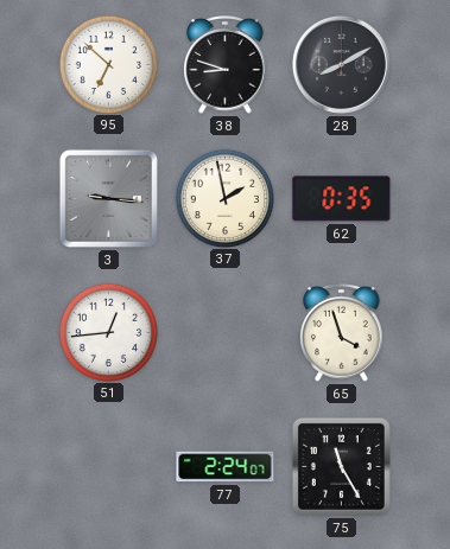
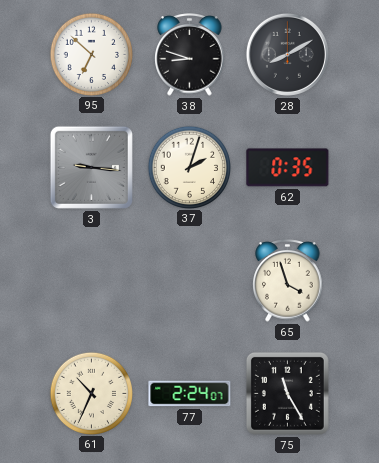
37: 1:58 -> 2:03
51: 12:44 -> none
61: none -> 10:34
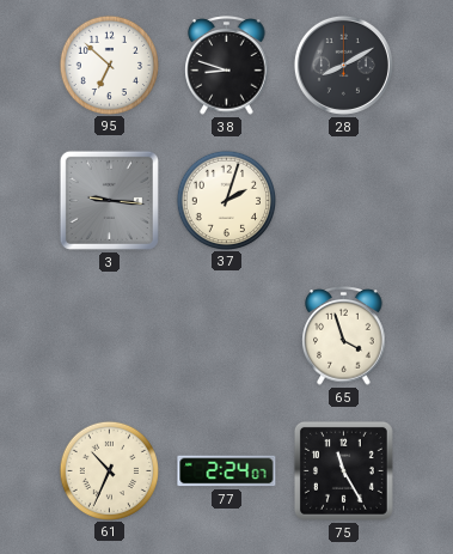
62: 0:35 -> none
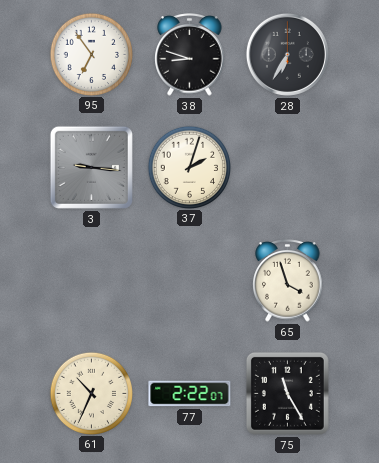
95: 6:52 -> 6:54
28: 8:10 -> 6:35
77: 2:24 -> 2:22
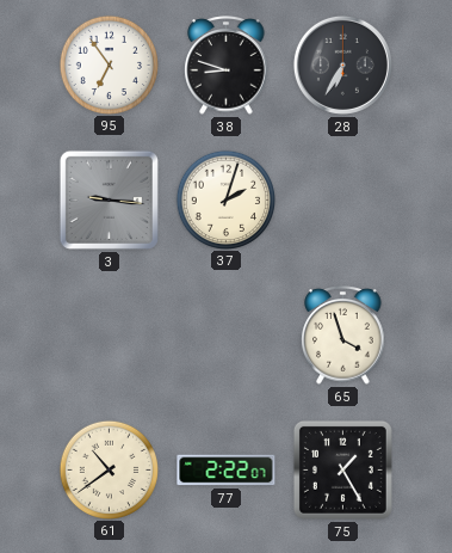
61: 10:34 -> 10:39
75: 11:25 -> 1:25
